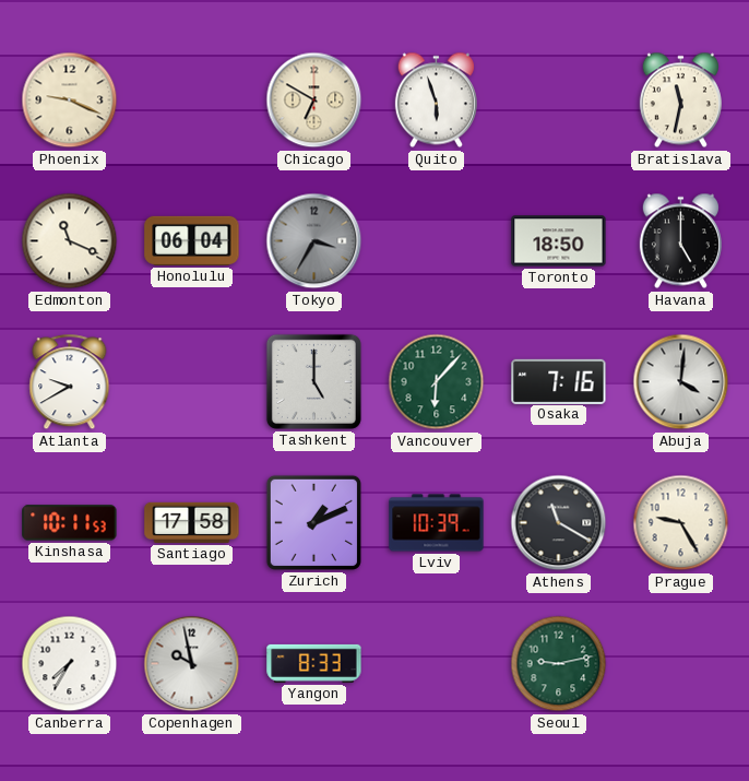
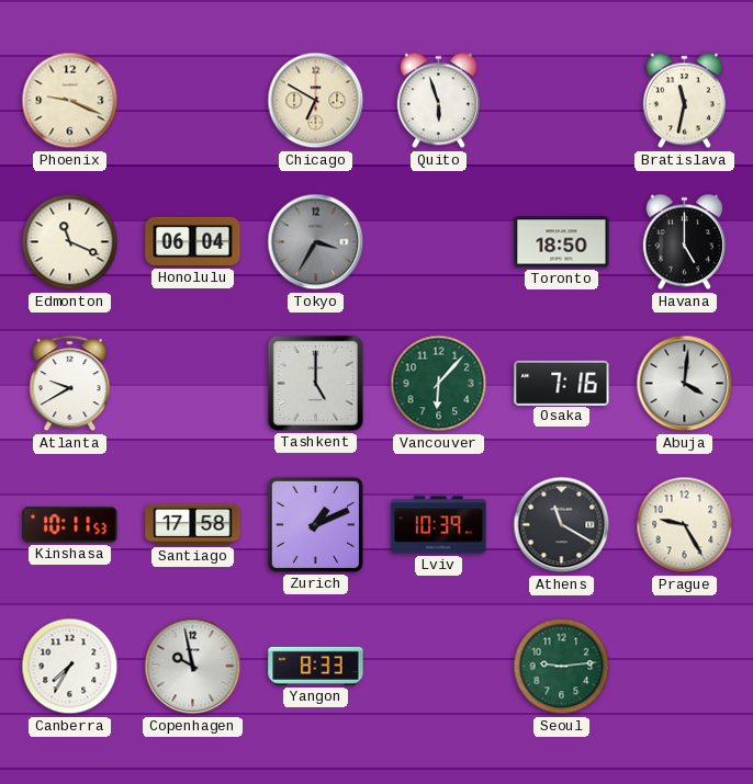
Seoul: 9:13 -> 9:14
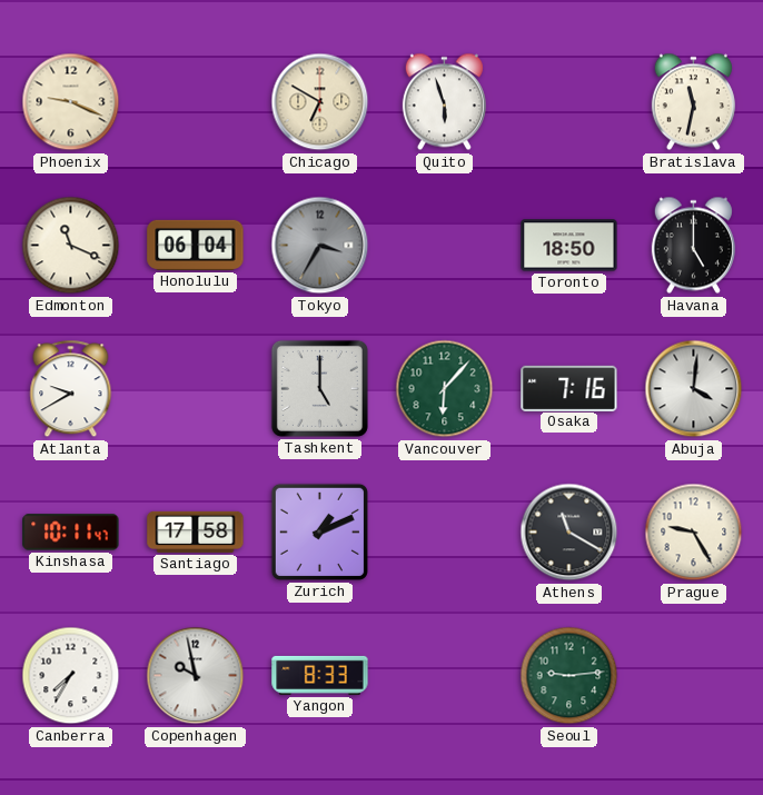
Kinshasa: 10:11:53 -> 10:11:47
Lviv: 10:39 -> none
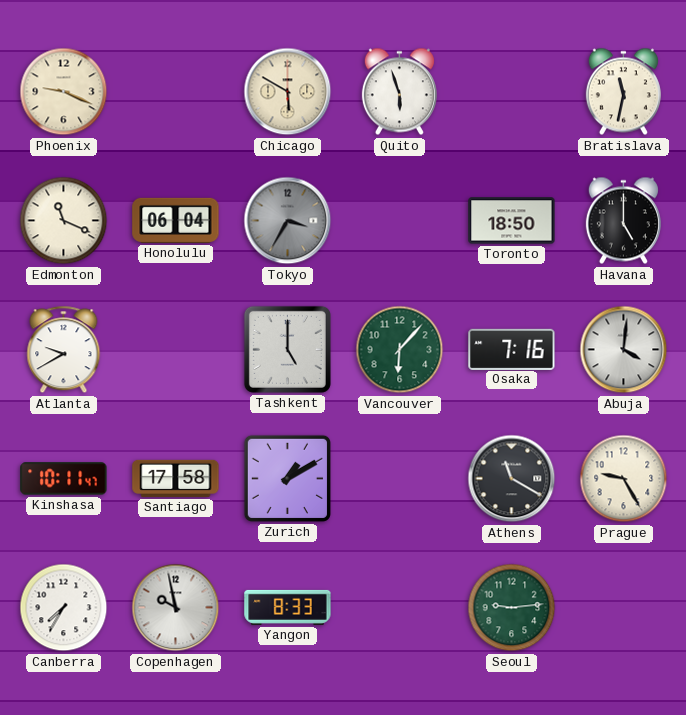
Chicago: 6:50 -> 5:50
Zurich: 1:11 -> 1:10
